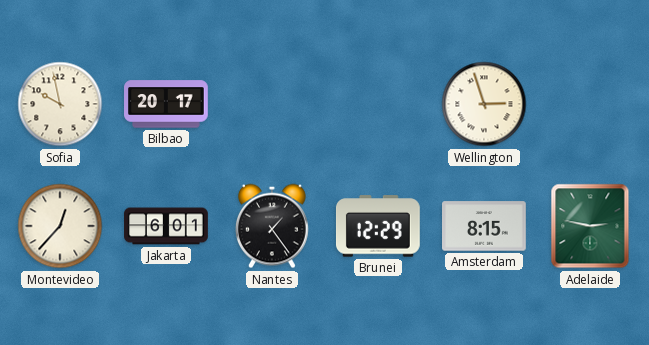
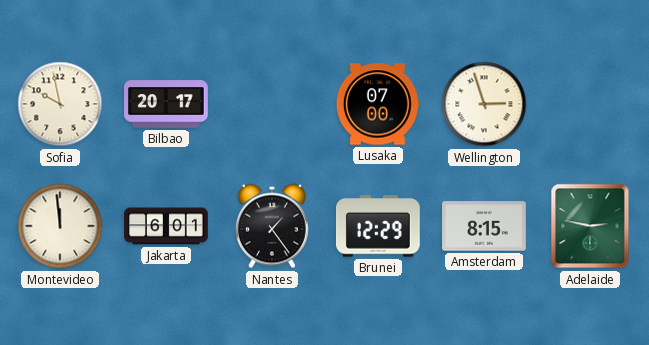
Lusaka: none -> 07:00
Montevideo: 12:37 -> 11:59
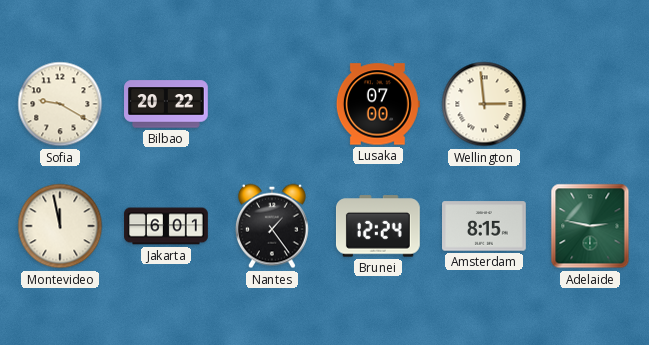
Sofia: 9:58 -> 9:20
Bilbao: 20:17 -> 20:22
Wellington: 2:57 -> 2:59
Montevideo: 11:59 -> 11:58
Brunei: 12:29 -> 12:24
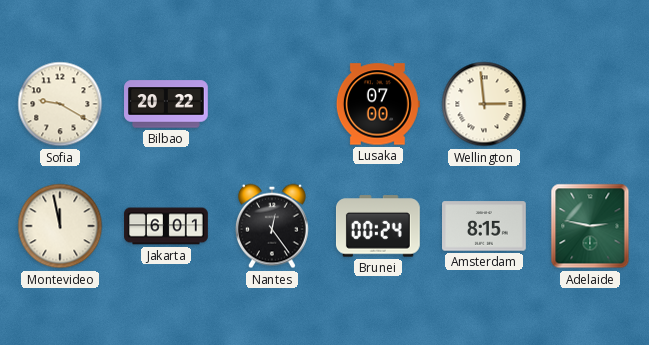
Nantes: 1:24 -> 12:24
Brunei: 12:24 -> 00:24
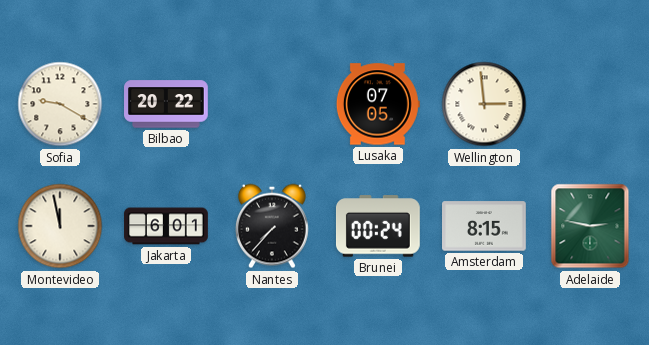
Lusaka: 07:00 -> 07:05
Nantes: 12:24 -> 7:37
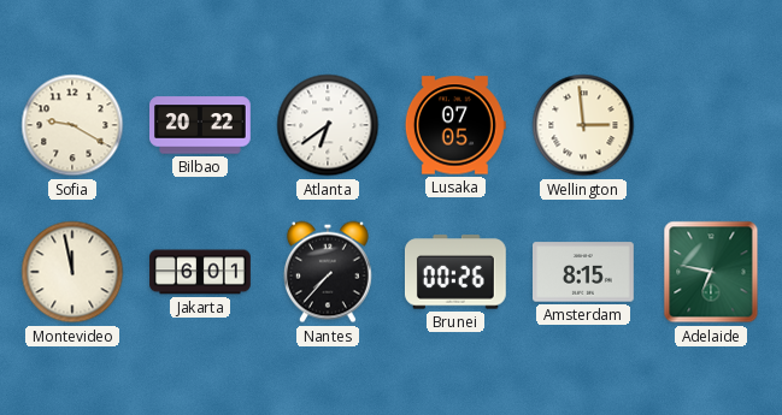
Atlanta: none -> 6:39
Brunei: 00:24 -> 00:26
Adelaide: 2:47 -> 6:47
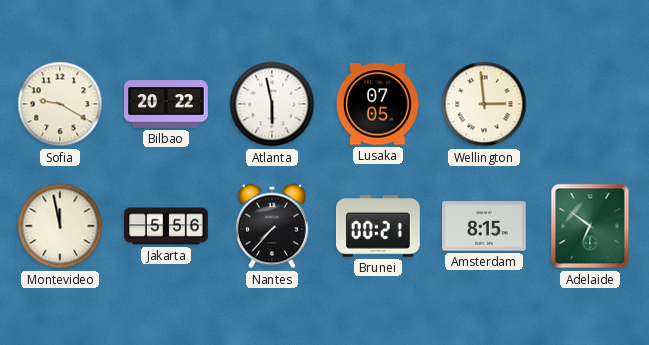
Atlanta: 6:39 -> 5:58
Jakarta: 6:01 -> 5:56
Brunei: 00:26 -> 00:21
Adelaide: 6:47 -> 6:51
